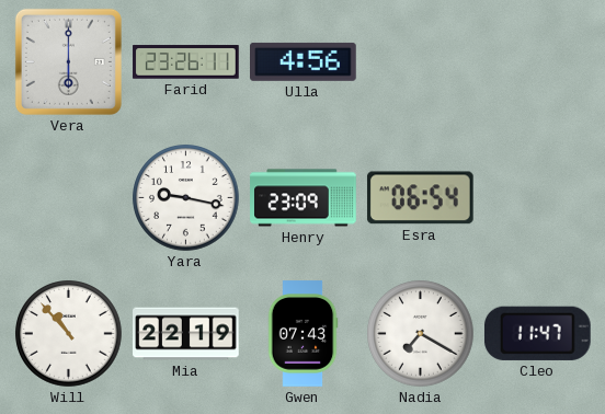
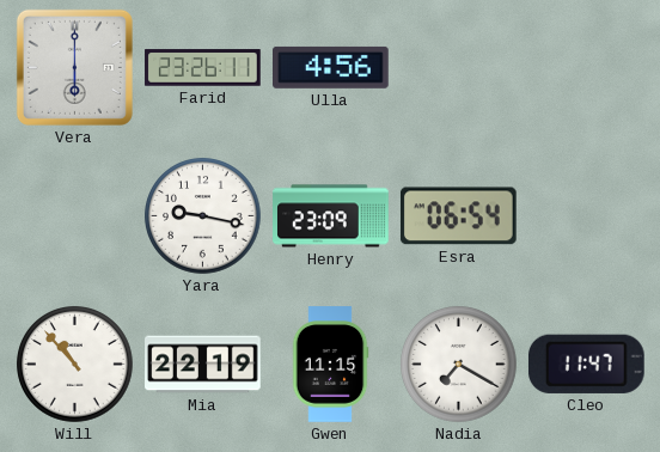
Gwen: 07:43 -> 11:15
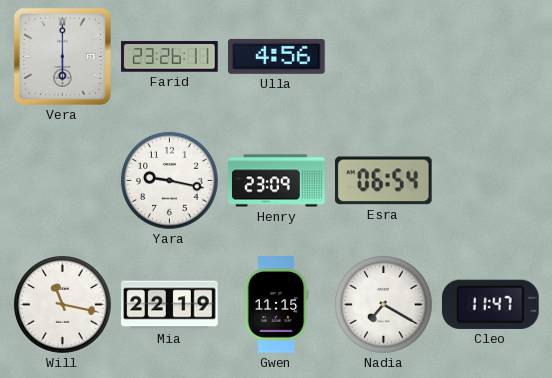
Will: 10:53 -> 11:17
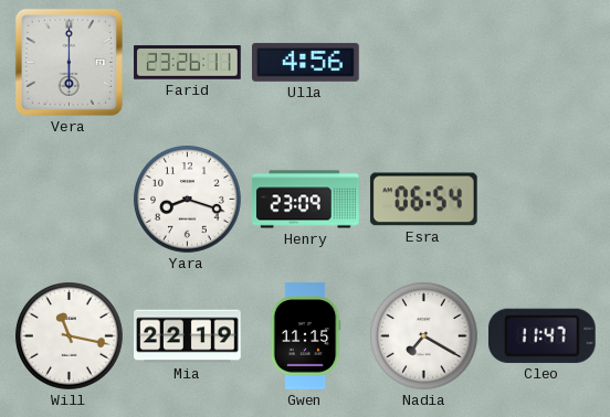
Yara: 9:17 -> 8:18
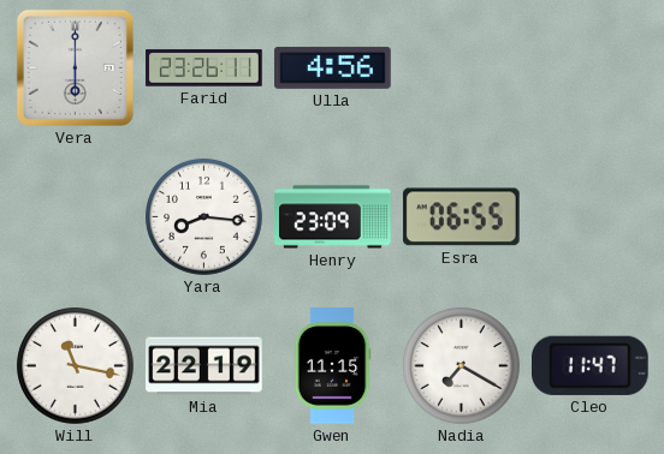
Yara: 8:18 -> 8:16
Esra: 06:54 -> 06:55
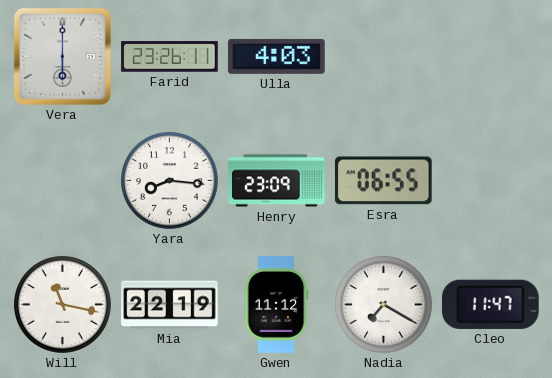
Ulla: 4:56 -> 4:03
Gwen: 11:15 -> 11:12
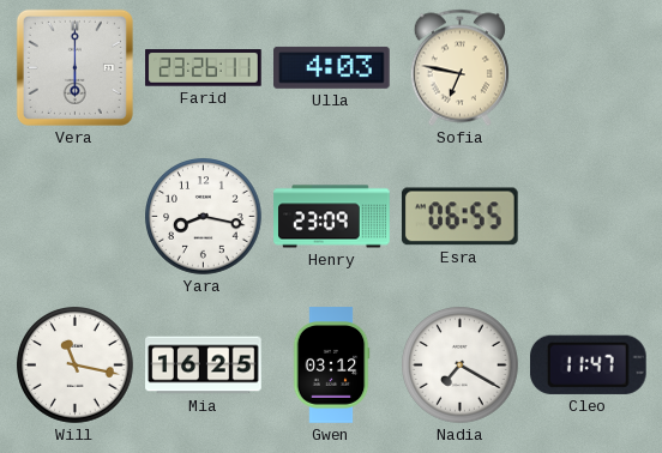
Sofia: none -> 6:47
Yara: 8:16 -> 8:17
Mia: 22:19 -> 16:25
Gwen: 11:12 -> 03:12
